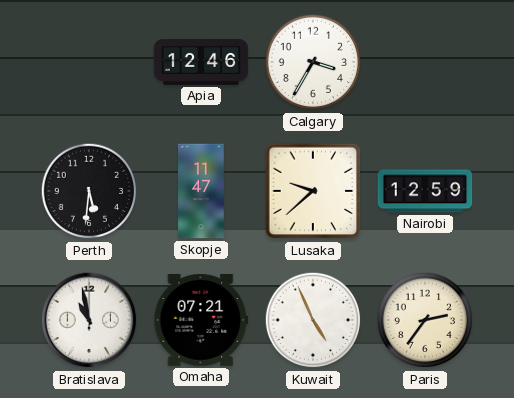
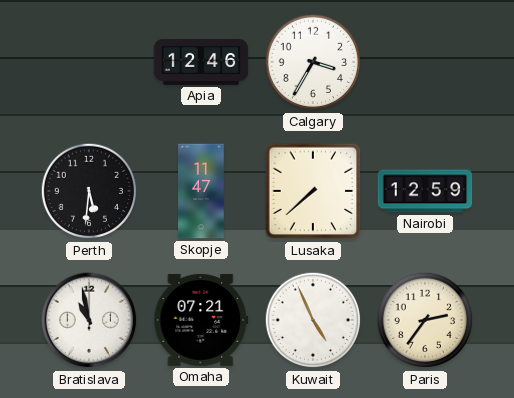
Lusaka: 9:38 -> 7:38
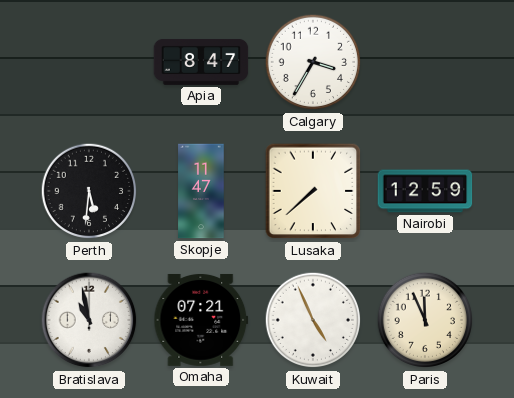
Apia: 12:46 -> 8:47
Paris: 2:36 -> 11:56
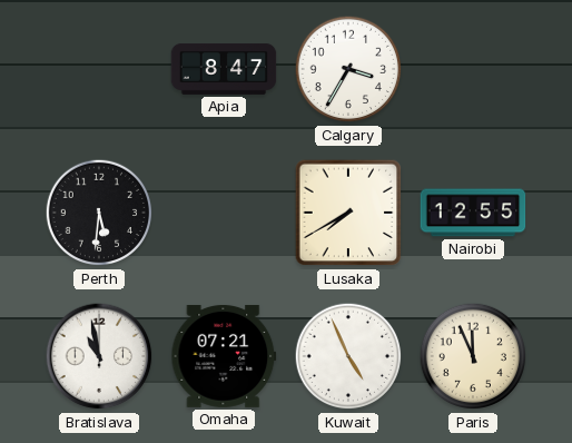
Skopje: 11:47 -> none
Lusaka: 7:38 -> 7:40
Nairobi: 12:59 -> 12:55
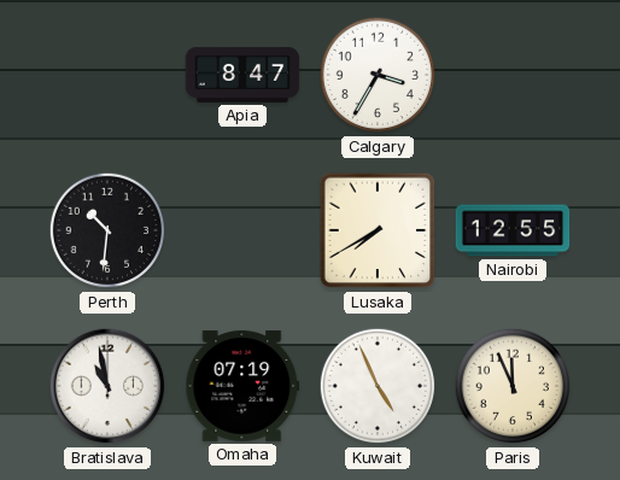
Perth: 5:31 -> 10:31
Omaha: 07:21 -> 07:19
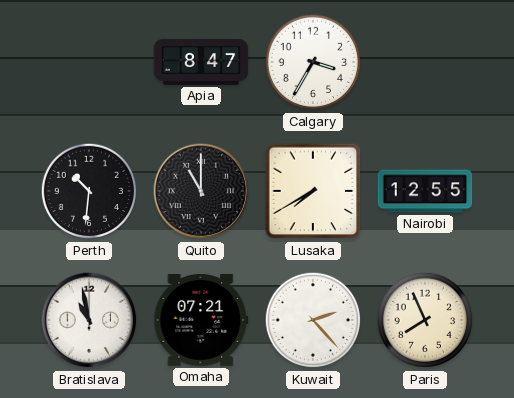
Quito: none -> 11:00
Omaha: 07:19 -> 07:21
Kuwait: 4:56 -> 2:23
Paris: 11:56 -> 7:56
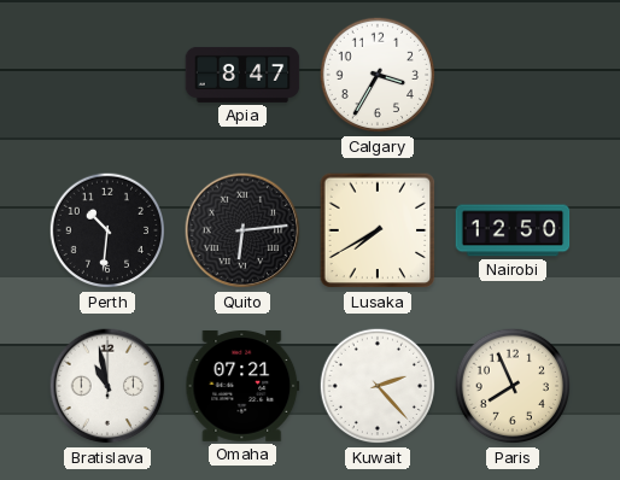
Quito: 11:00 -> 6:14
Nairobi: 12:55 -> 12:50
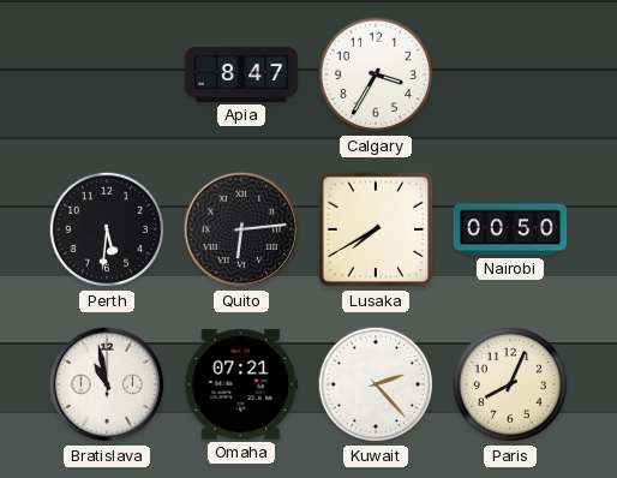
Perth: 10:31 -> 5:31
Nairobi: 12:50 -> 00:50
Paris: 7:56 -> 8:04
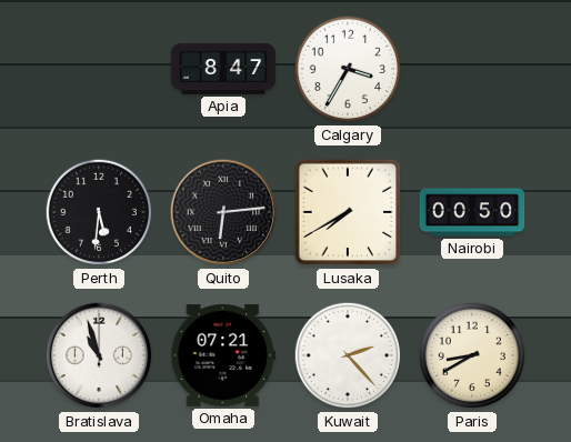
Bratislava: 10:58 -> 10:57
Paris: 8:04 -> 8:40
